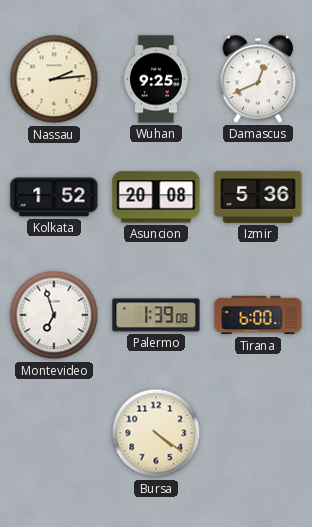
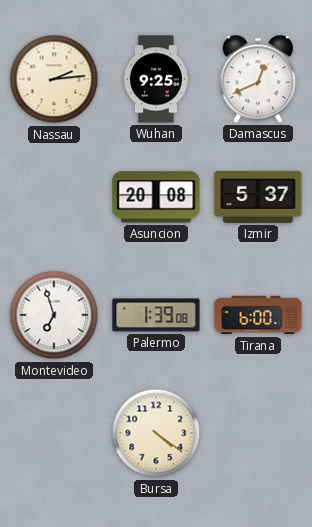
Kolkata: 1:52 -> none
Izmir: 5:36 -> 5:37
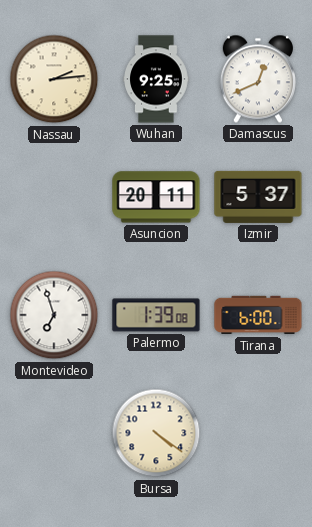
Asuncion: 20:08 -> 20:11
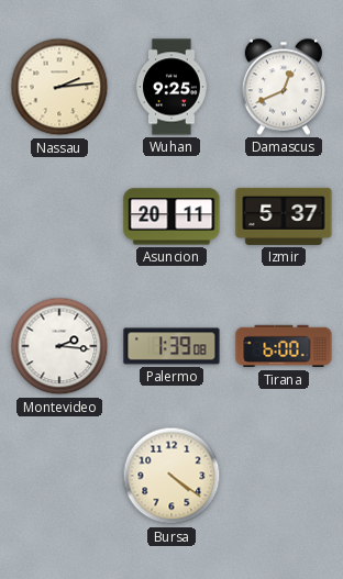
Montevideo: 6:57 -> 2:16
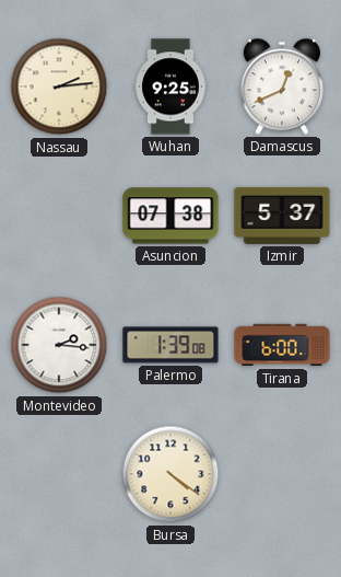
Asuncion: 20:11 -> 07:38
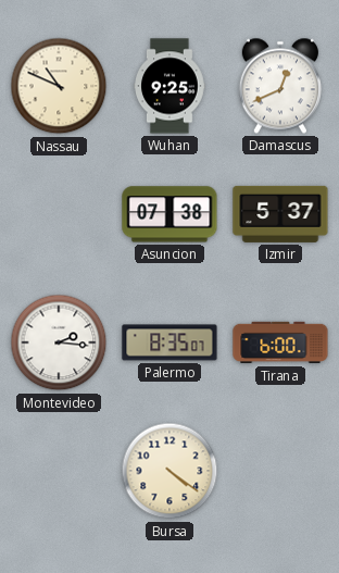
Nassau: 2:14 -> 10:49
Palermo: 1:39 -> 8:35
